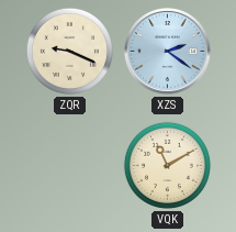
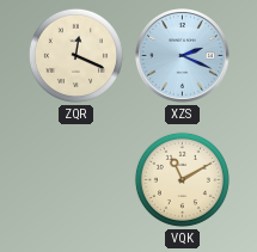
ZQR: 9:19 -> 12:19
XZS: 2:21 -> 2:19
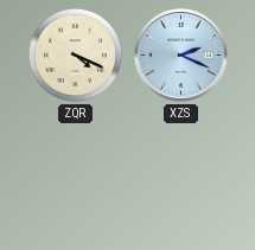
ZQR: 12:19 -> 4:19
VQK: 11:10 -> none
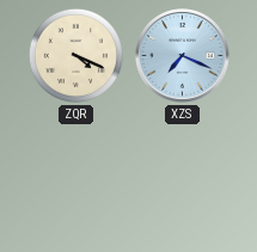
XZS: 2:19 -> 7:19
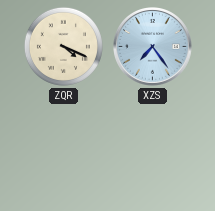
XZS: 7:19 -> 7:24
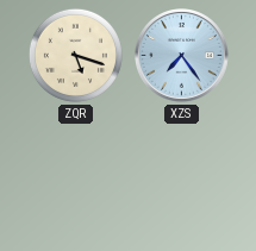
ZQR: 4:19 -> 5:18
